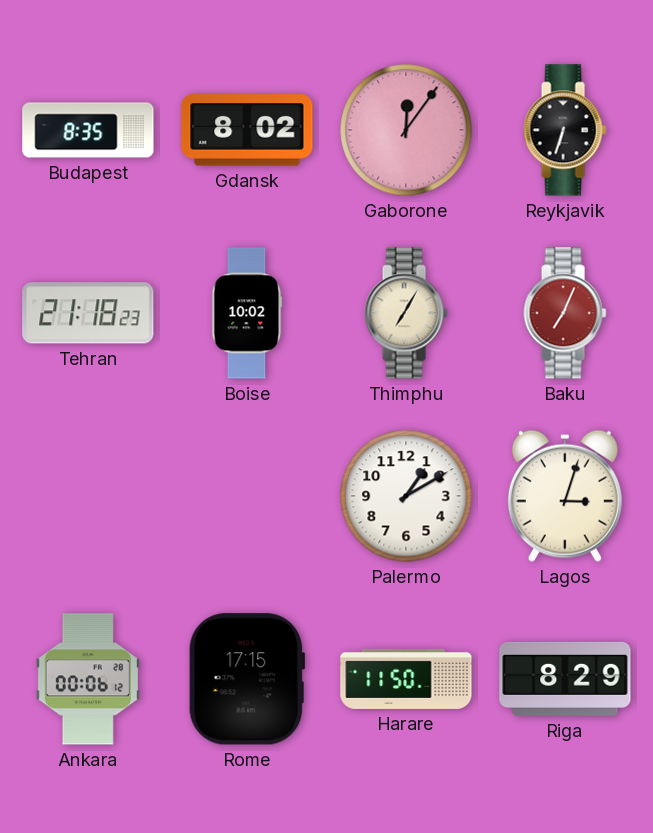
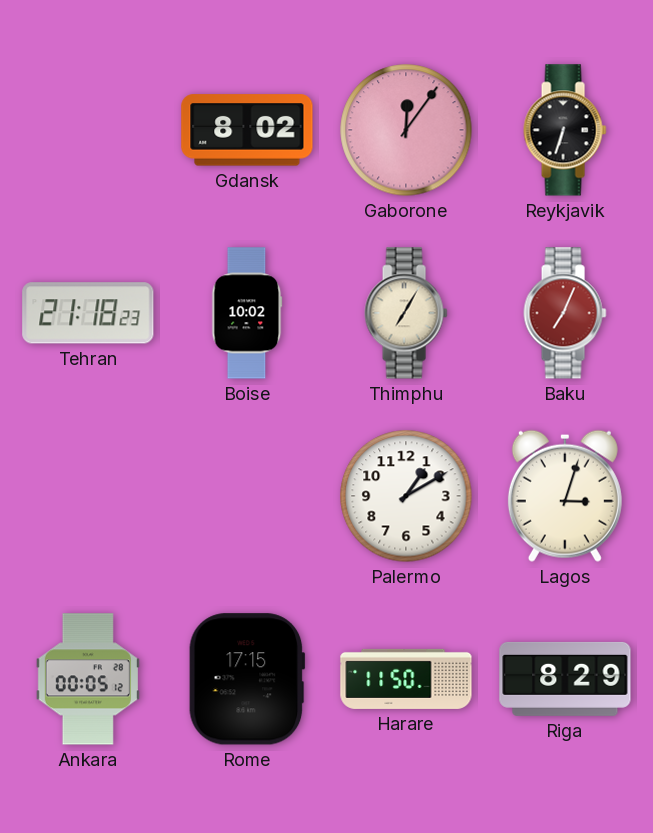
Budapest: 8:35 -> none
Ankara: 00:06 -> 00:05
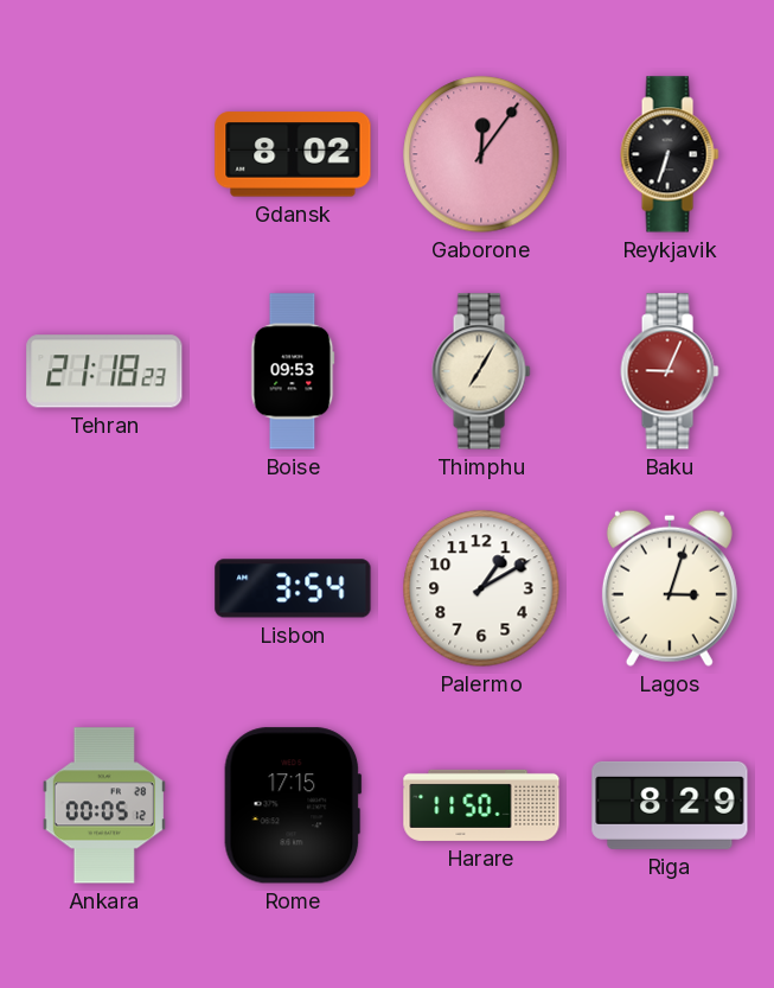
Boise: 10:02 -> 09:53
Baku: 7:04 -> 9:04
Lisbon: none -> 3:54
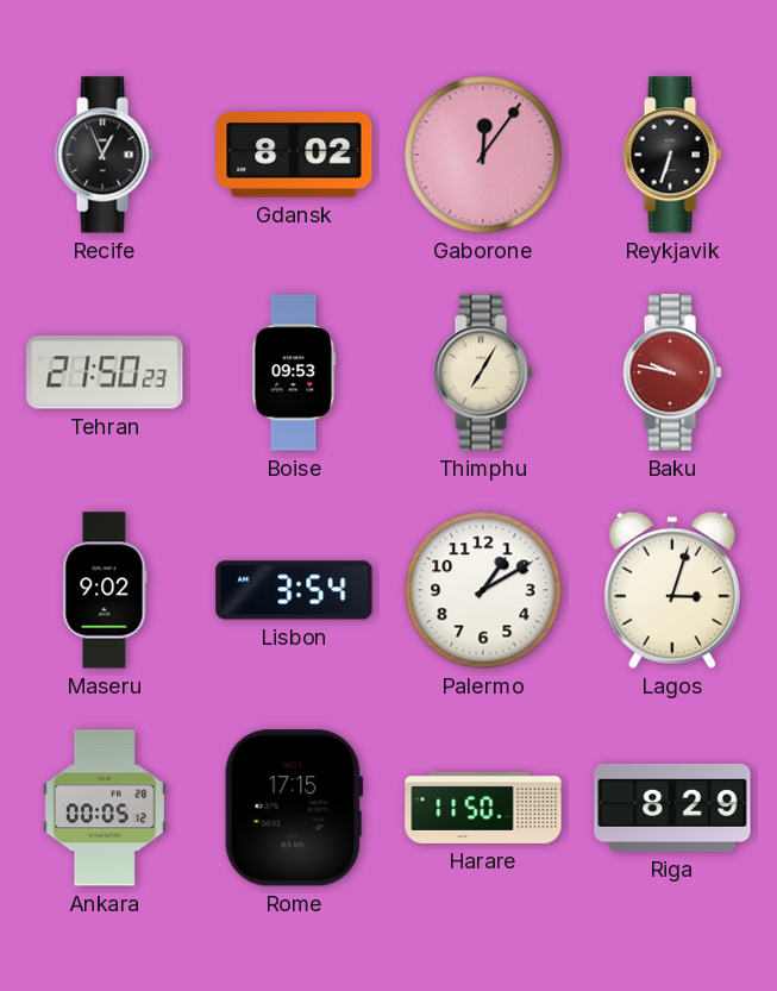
Recife: none -> 12:56
Tehran: 21:18 -> 21:50
Baku: 9:04 -> 9:47
Maseru: none -> 9:02
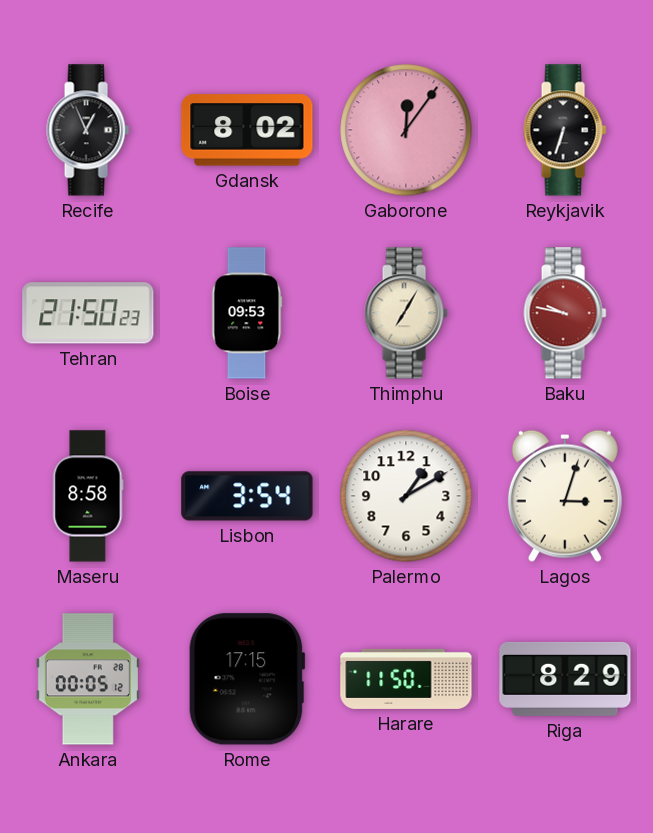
Maseru: 9:02 -> 8:58
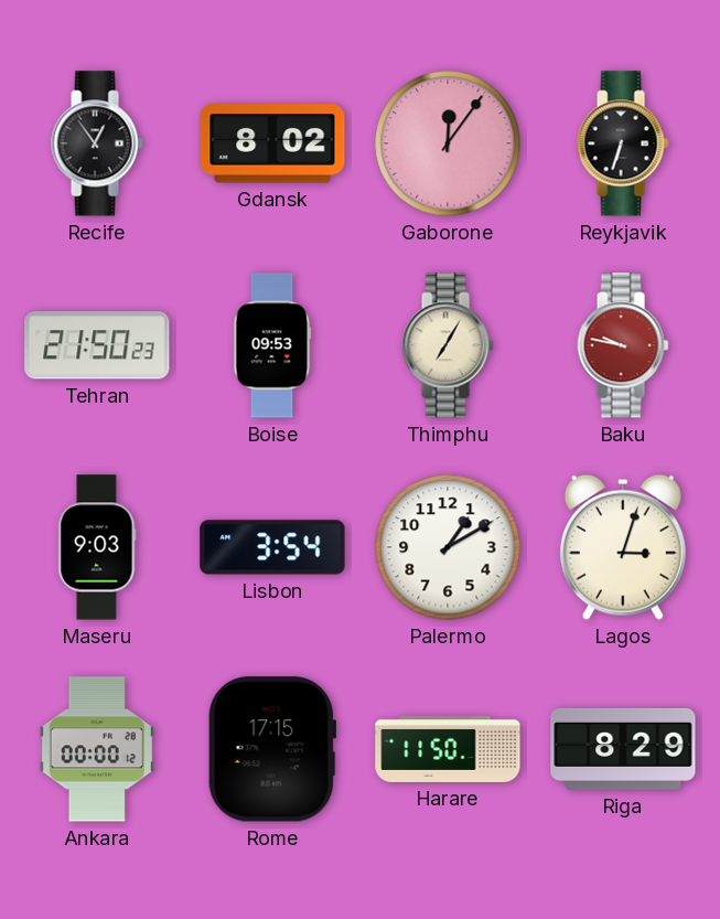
Recife: 12:56 -> 12:54
Maseru: 8:58 -> 9:03
Ankara: 00:05 -> 00:00
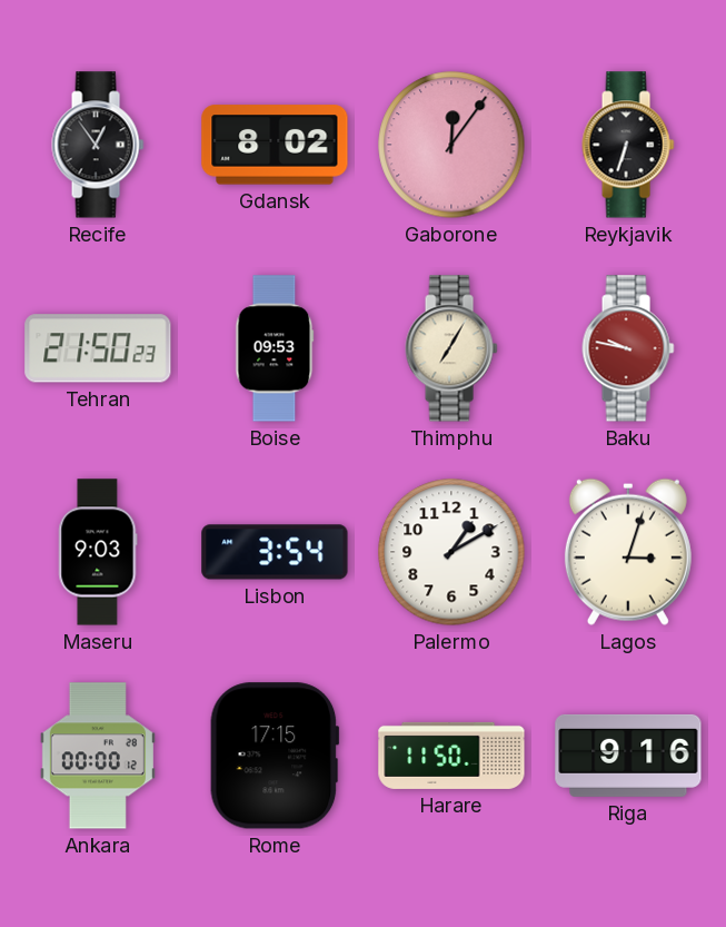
Riga: 8:29 -> 9:16
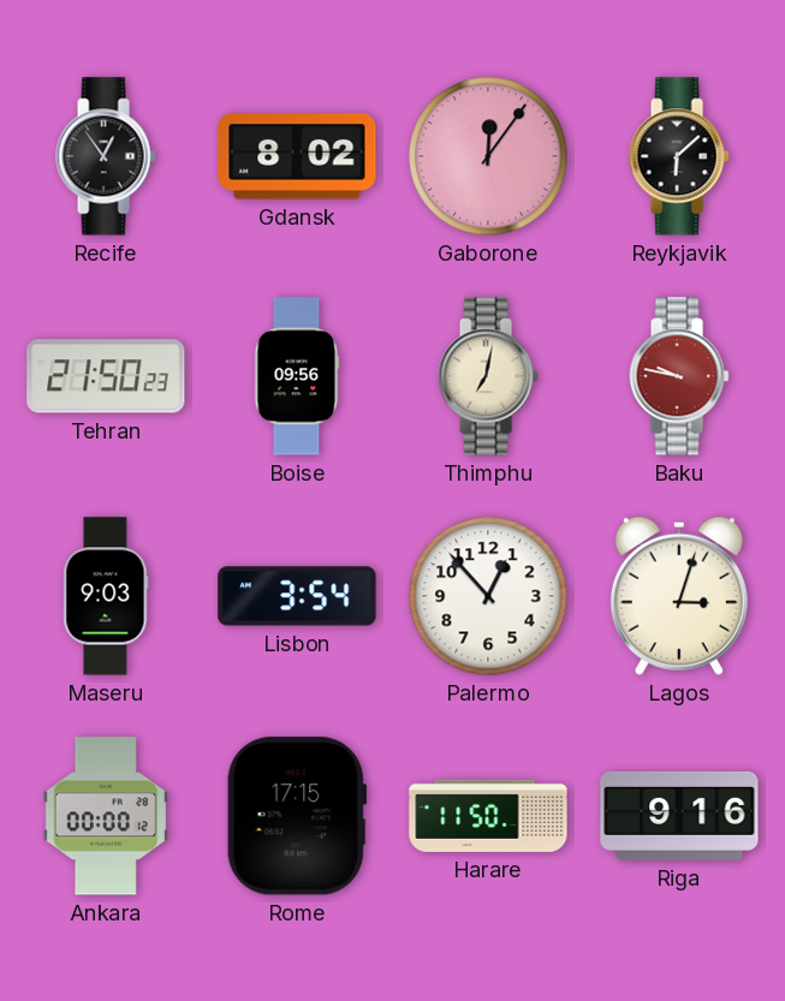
Reykjavik: 6:33 -> 6:08
Boise: 09:53 -> 09:56
Thimphu: 7:05 -> 7:02
Palermo: 1:10 -> 12:53
